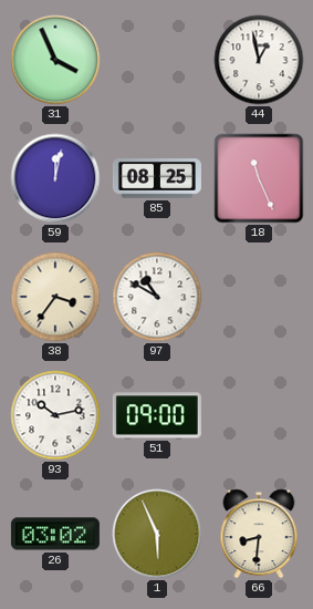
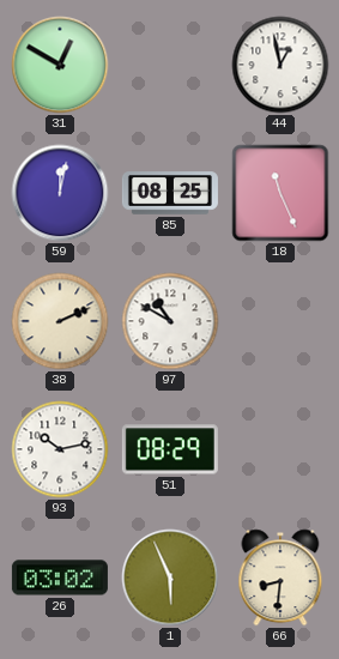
31: 3:56 -> 12:50
38: 3:36 -> 2:11
51: 09:00 -> 08:29
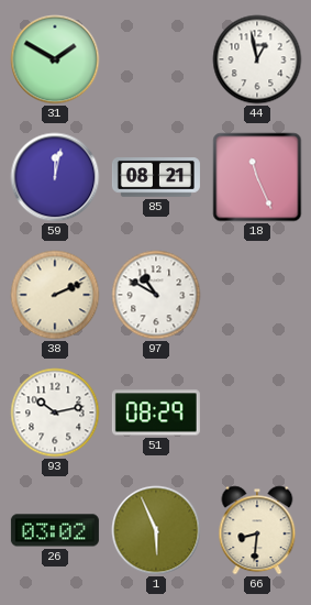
31: 12:50 -> 1:50
85: 08:25 -> 08:21
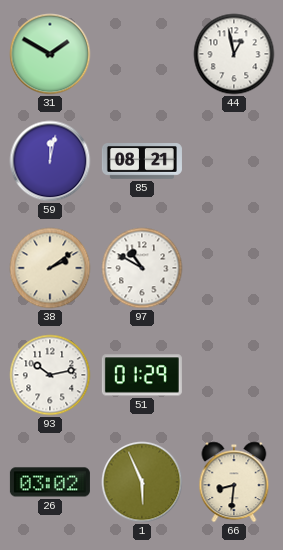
18: 11:26 -> none
38: 2:11 -> 2:09
51: 08:29 -> 01:29
